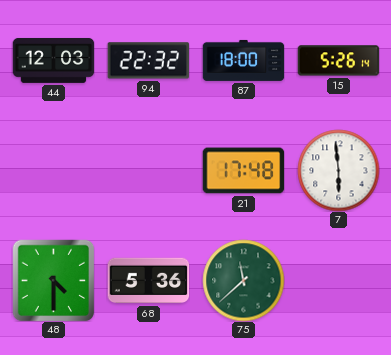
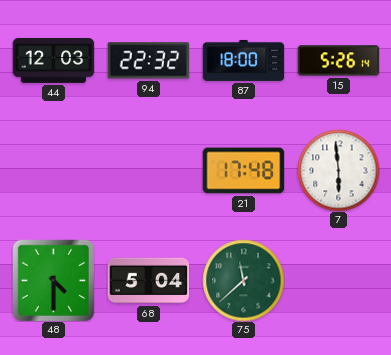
68: 5:36 -> 5:04
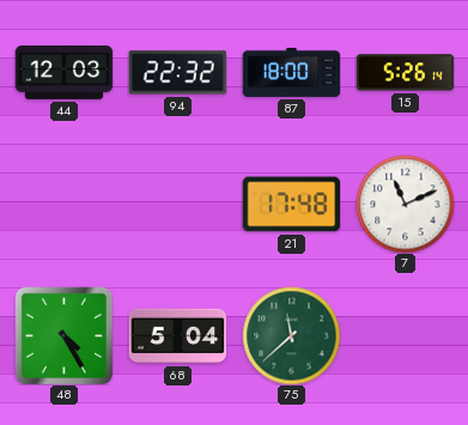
7: 5:59 -> 11:11
48: 4:30 -> 4:25
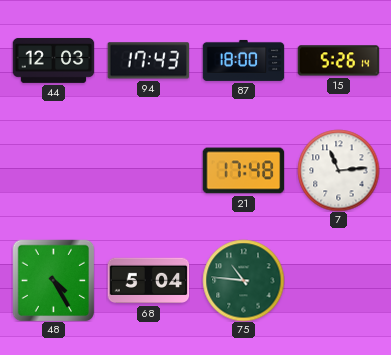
94: 22:32 -> 17:43
7: 11:11 -> 11:14
75: 11:38 -> 10:46
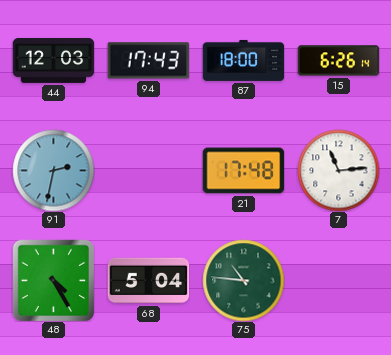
15: 5:26 -> 6:26
91: none -> 2:32
